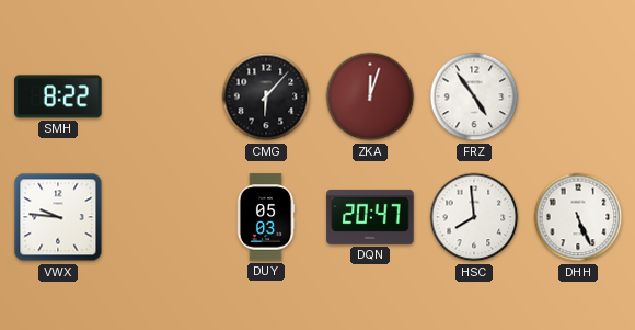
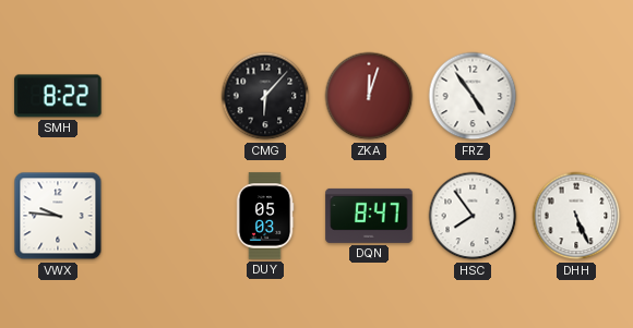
DQN: 20:47 -> 8:47
HSC: 7:59 -> 7:54
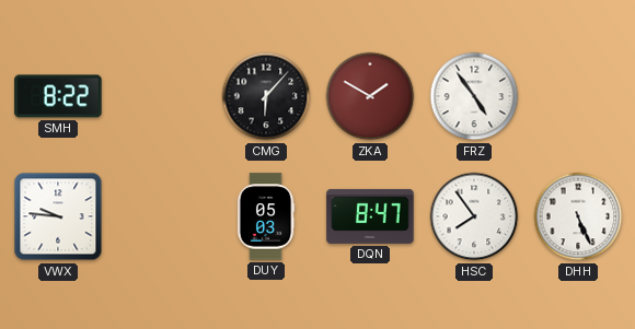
ZKA: 12:03 -> 1:50
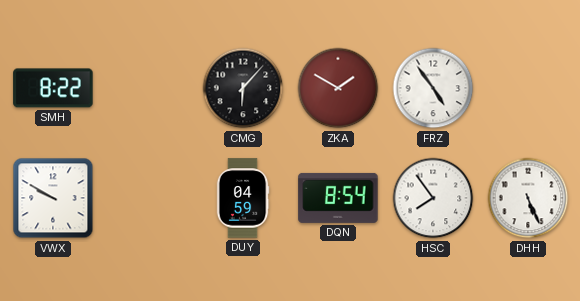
VWX: 9:46 -> 9:50
DUY: 05:03 -> 04:59
DQN: 8:47 -> 8:54
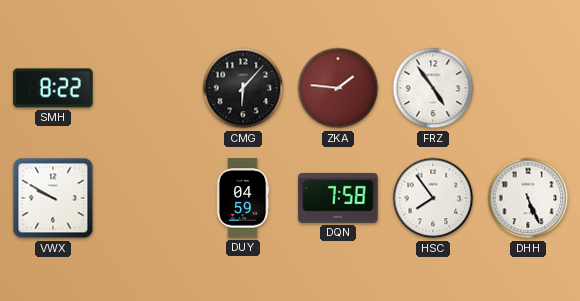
ZKA: 1:50 -> 1:46
DQN: 8:54 -> 7:58
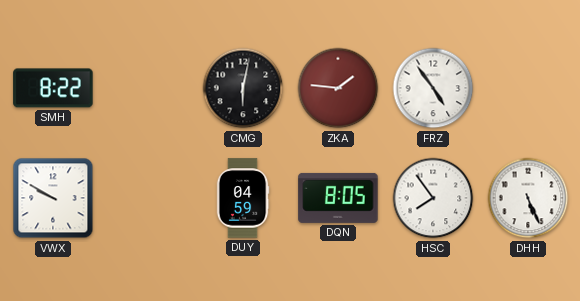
CMG: 6:07 -> 6:02
DQN: 7:58 -> 8:05
